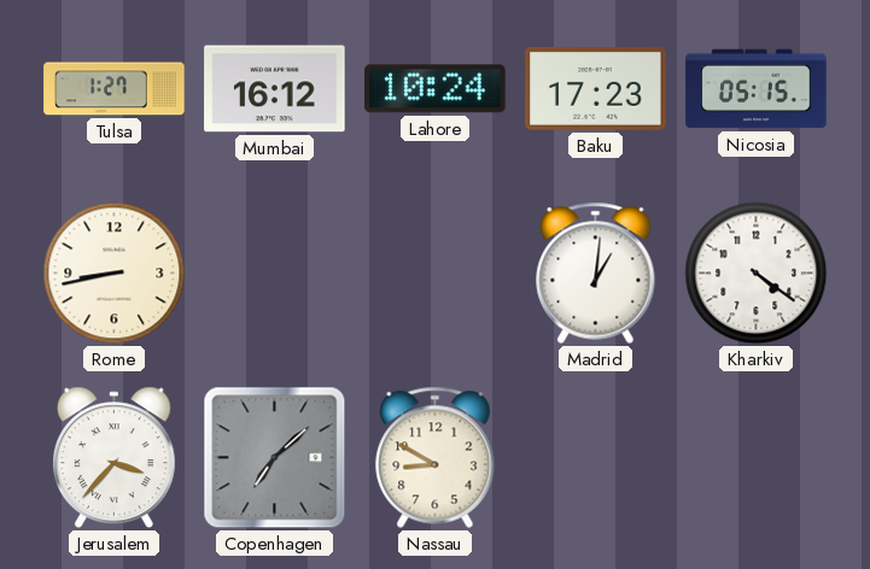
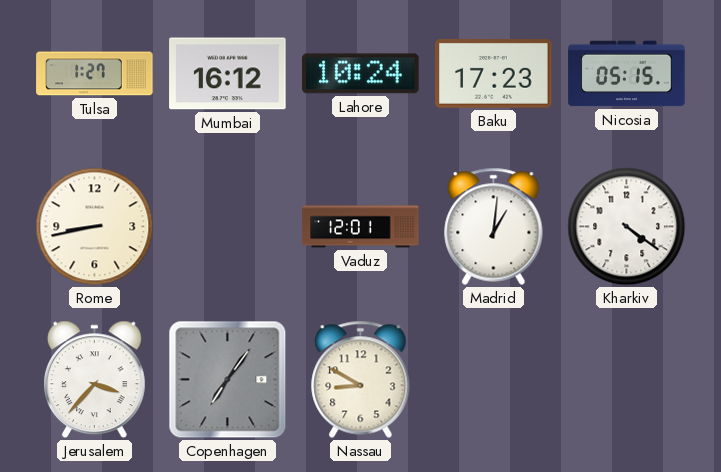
Vaduz: none -> 12:01
Copenhagen: 7:08 -> 7:06
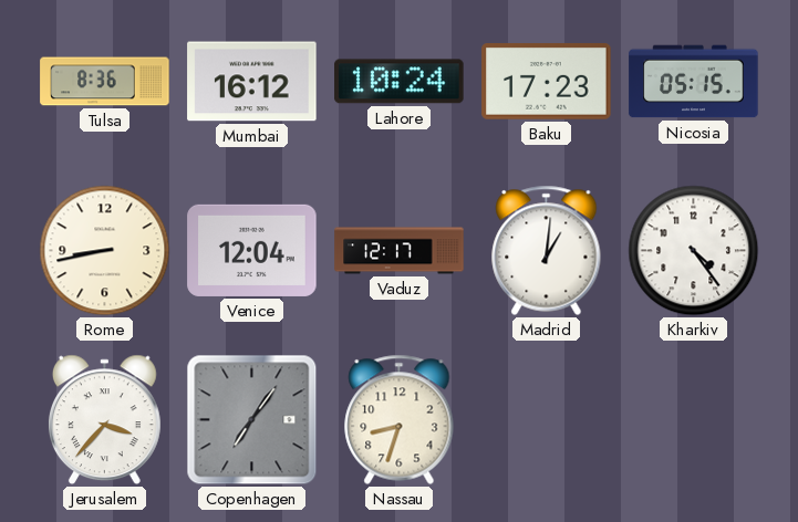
Tulsa: 1:27 -> 8:36
Venice: none -> 12:04
Vaduz: 12:01 -> 12:17
Kharkiv: 4:21 -> 4:24
Nassau: 8:50 -> 8:33
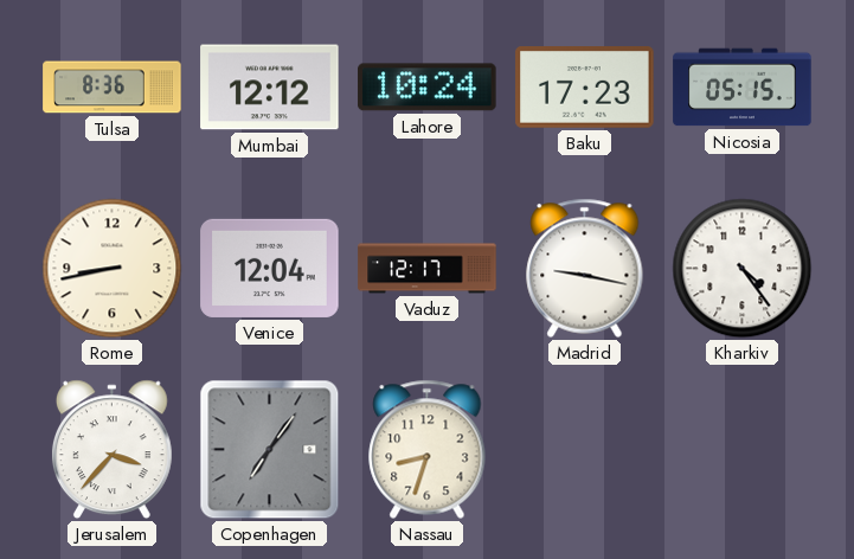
Mumbai: 16:12 -> 12:12
Madrid: 1:01 -> 9:17
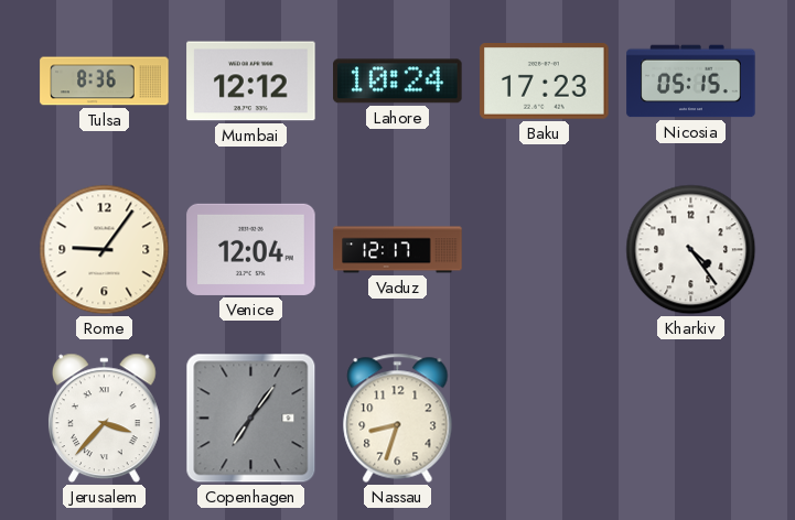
Rome: 8:43 -> 9:06
Madrid: 9:17 -> none
